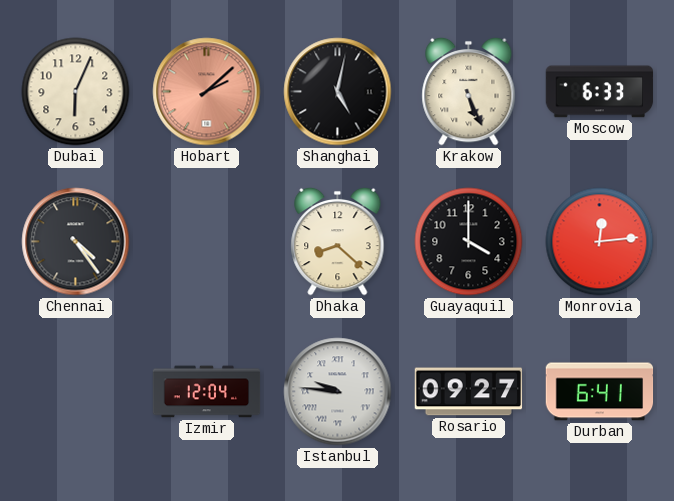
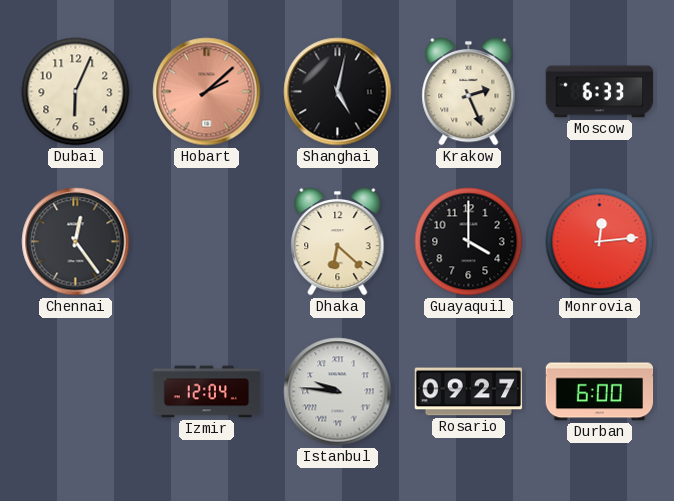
Krakow: 5:26 -> 2:26
Chennai: 4:24 -> 12:24
Dhaka: 8:22 -> 6:22
Durban: 6:41 -> 6:00
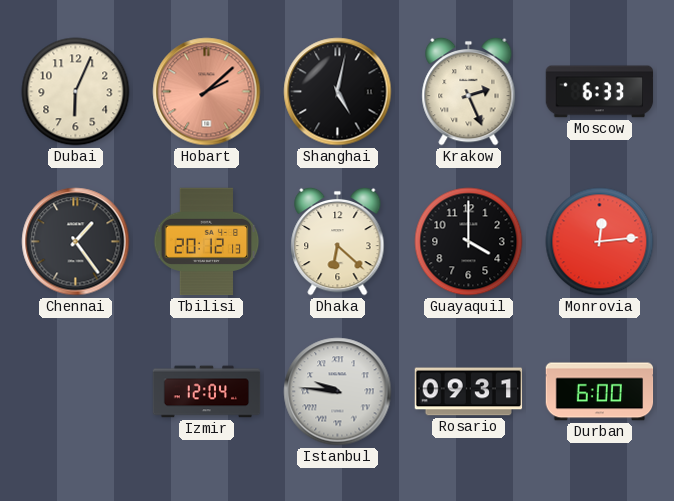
Chennai: 12:24 -> 1:24
Tbilisi: none -> 20:12
Rosario: 09:27 -> 09:31
